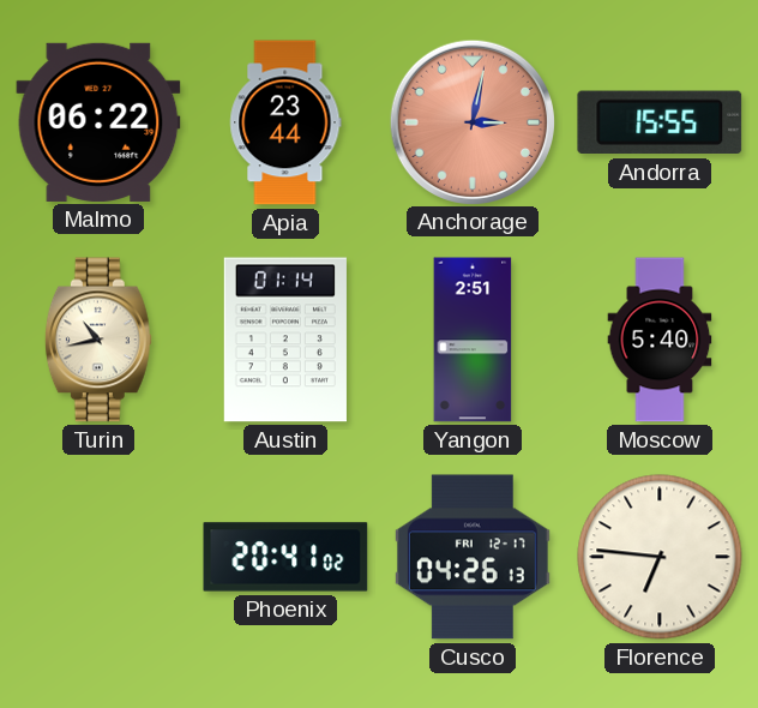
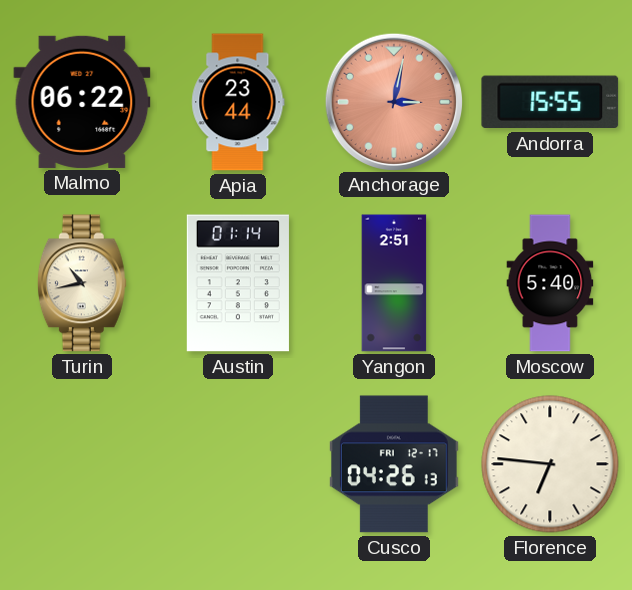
Phoenix: 20:41 -> none
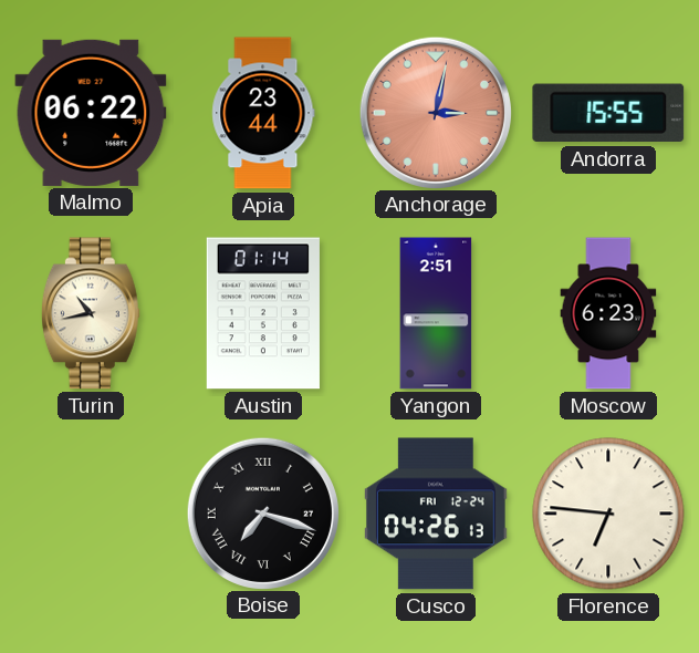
Moscow: 5:40 -> 6:23
Boise: none -> 7:18
Cusco date: FRI 12-17 -> FRI 12-24
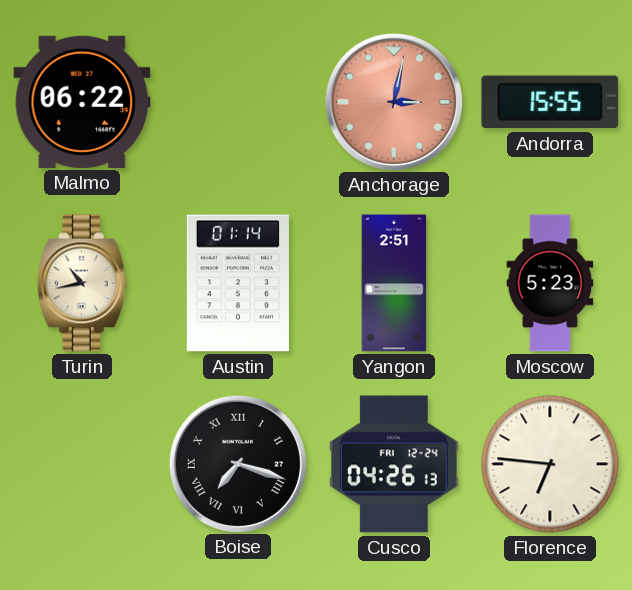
Apia: 23:44 -> none
Moscow: 6:23 -> 5:23
